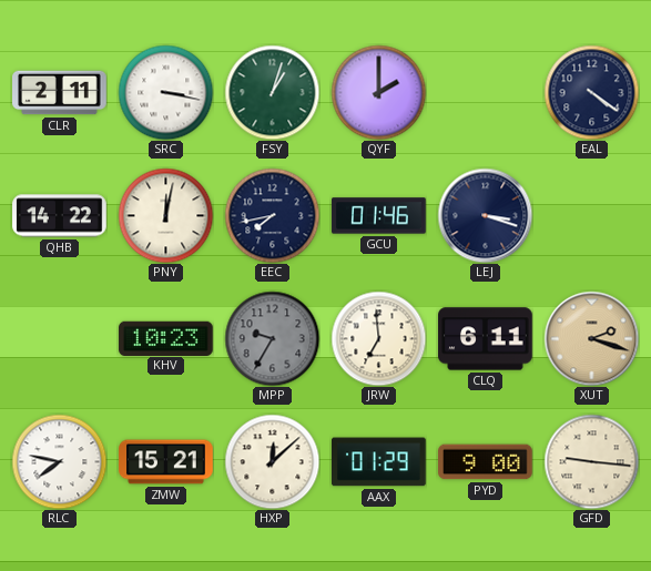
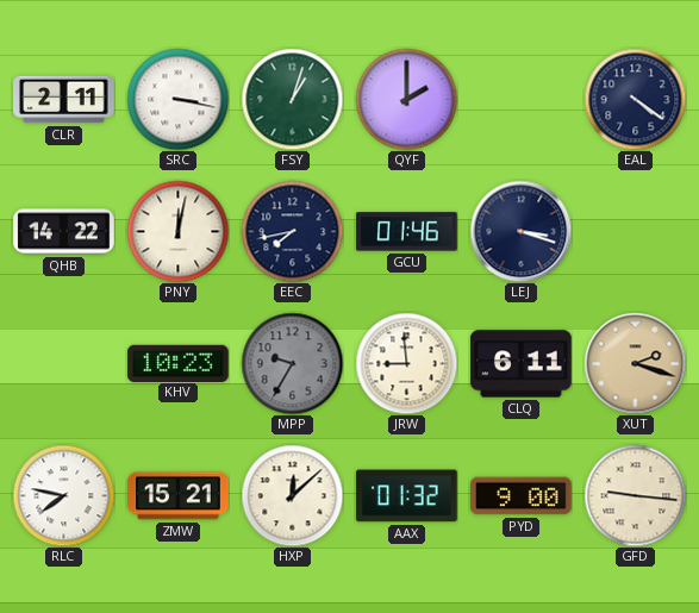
JRW: 6:59 -> 8:59
AAX: 01:29 -> 01:32
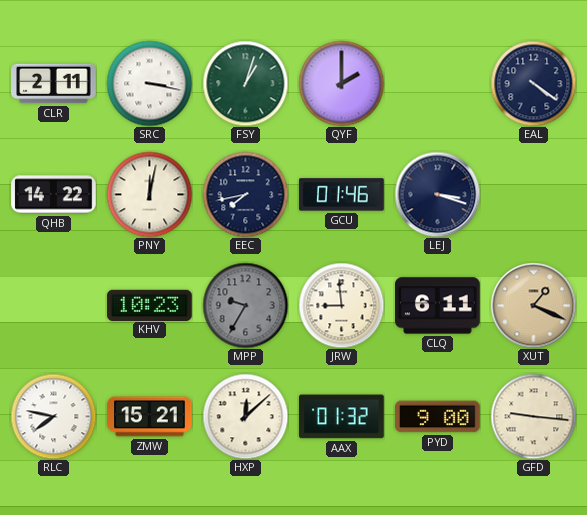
XUT: 2:18 -> 1:19
